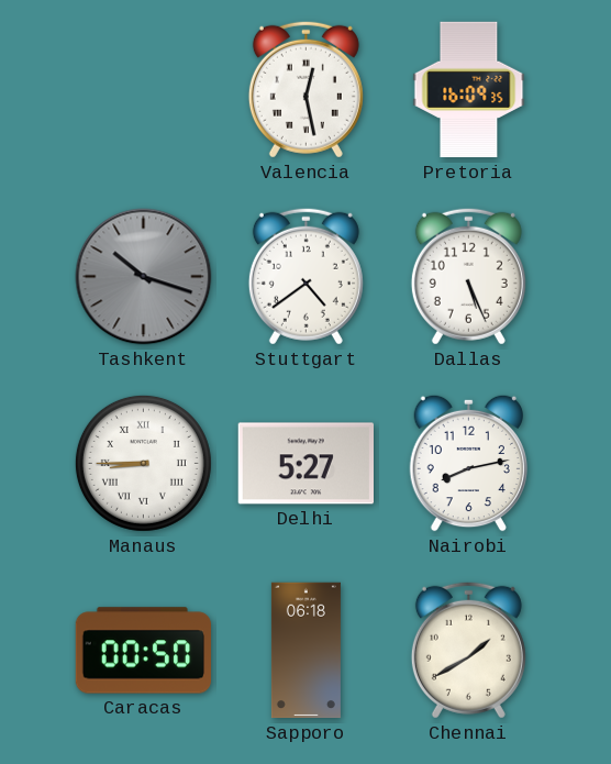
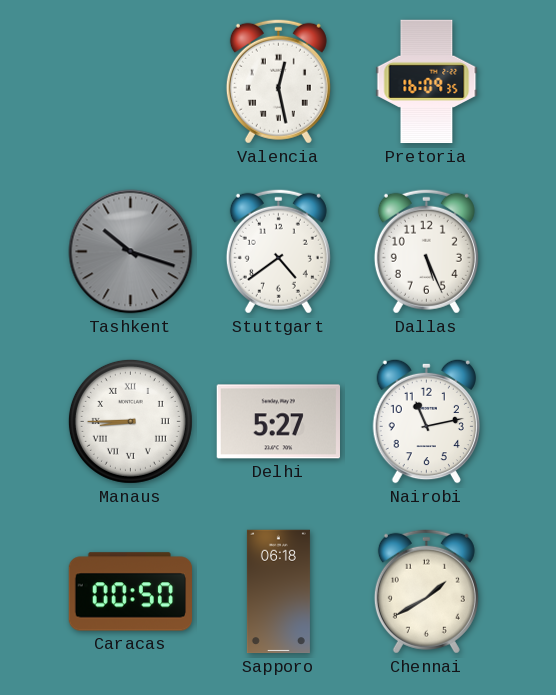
Nairobi: 8:13 -> 11:13
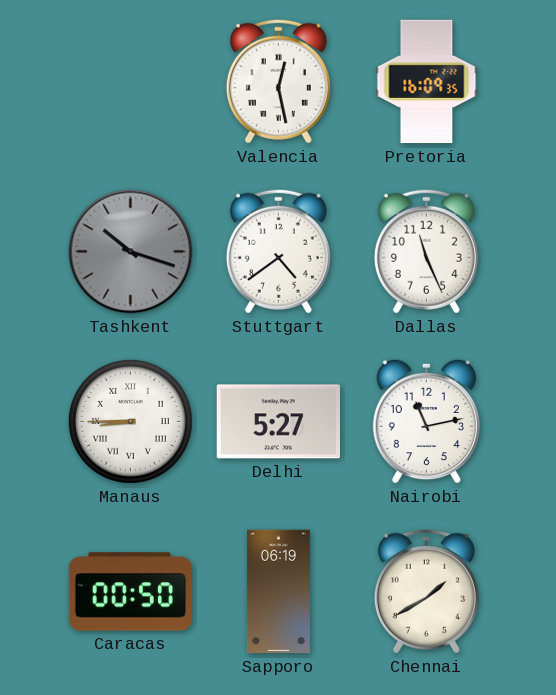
Dallas: 5:26 -> 11:26
Sapporo: 06:18 -> 06:19
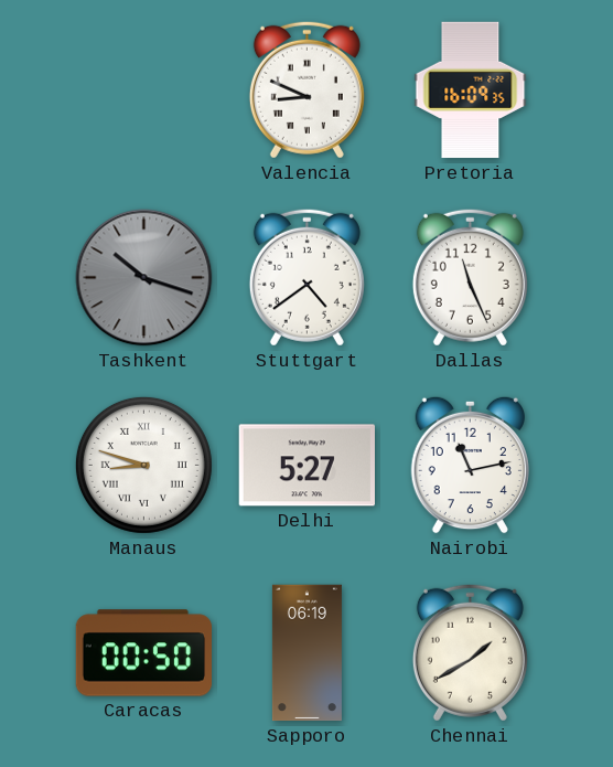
Valencia: 12:28 -> 8:49
Manaus: 8:45 -> 8:48
